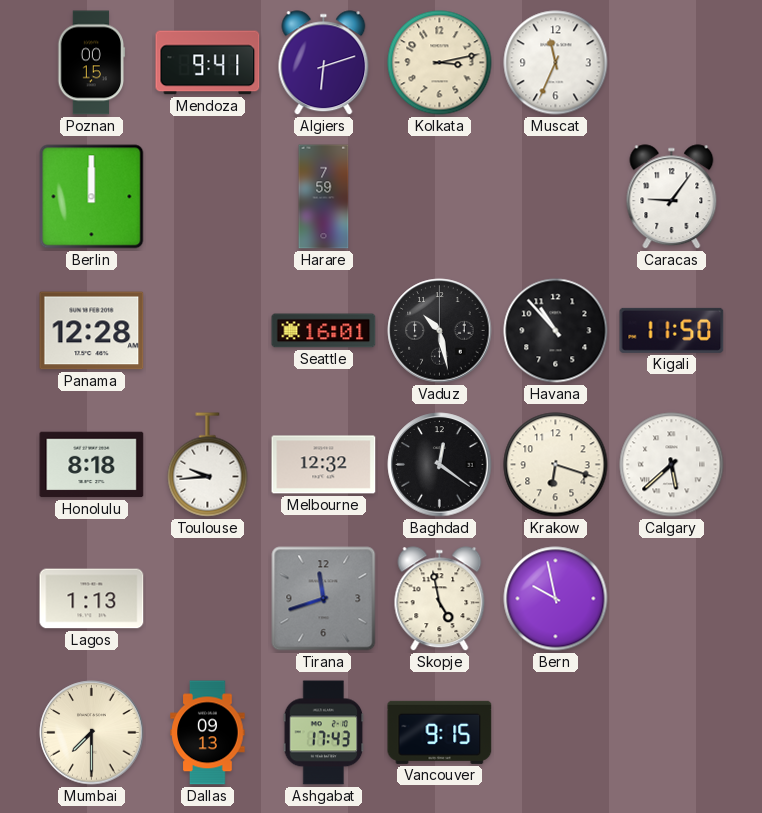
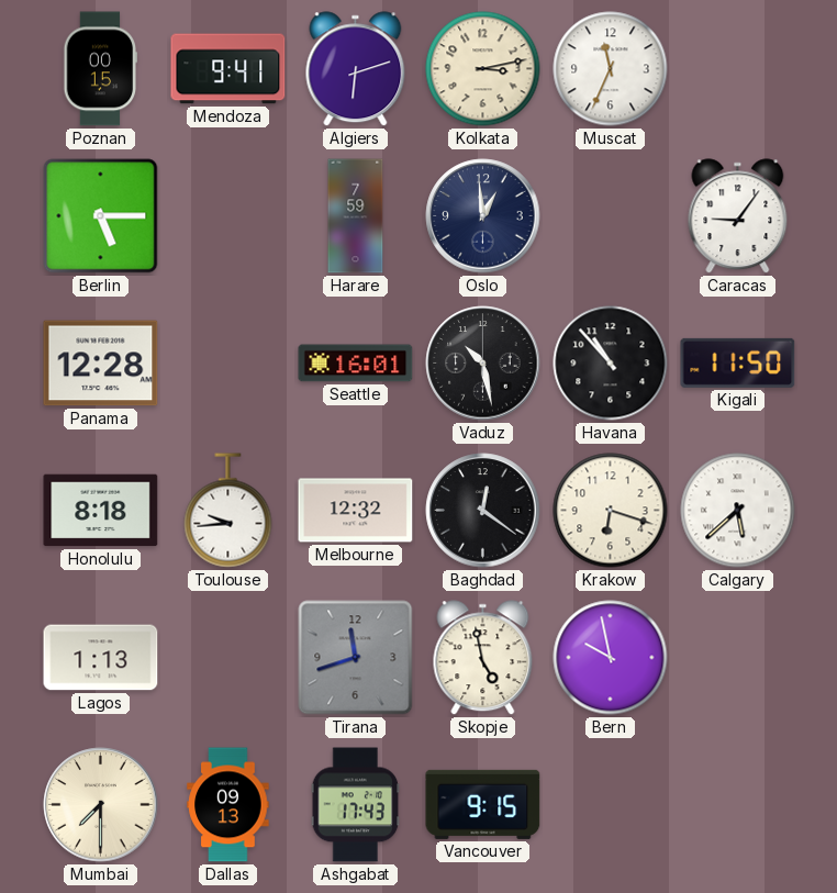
Berlin: 12:00 -> 5:15
Oslo: none -> 12:59
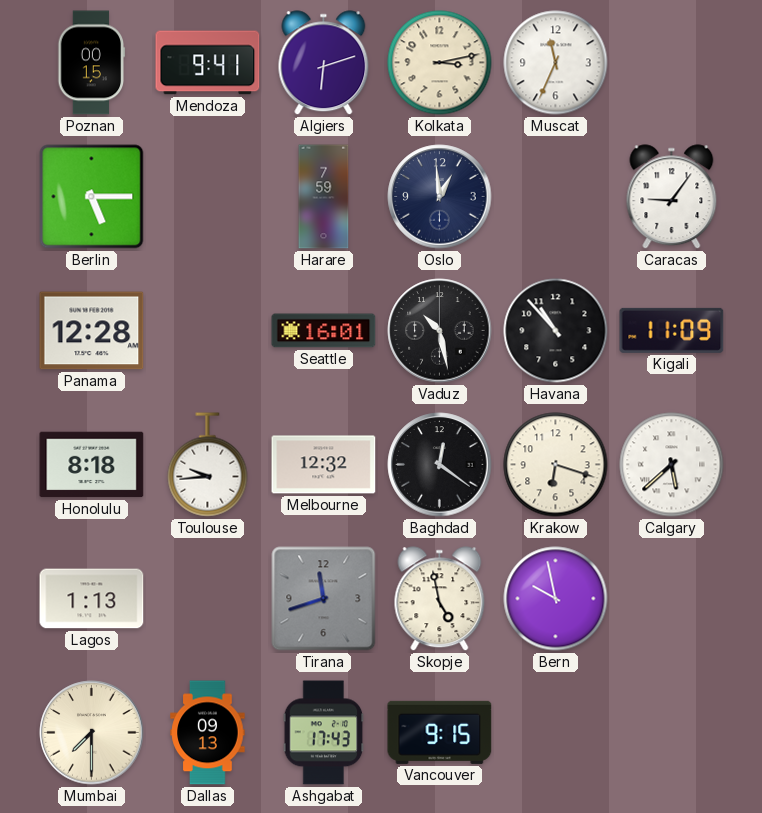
Kigali: 11:50 -> 11:09
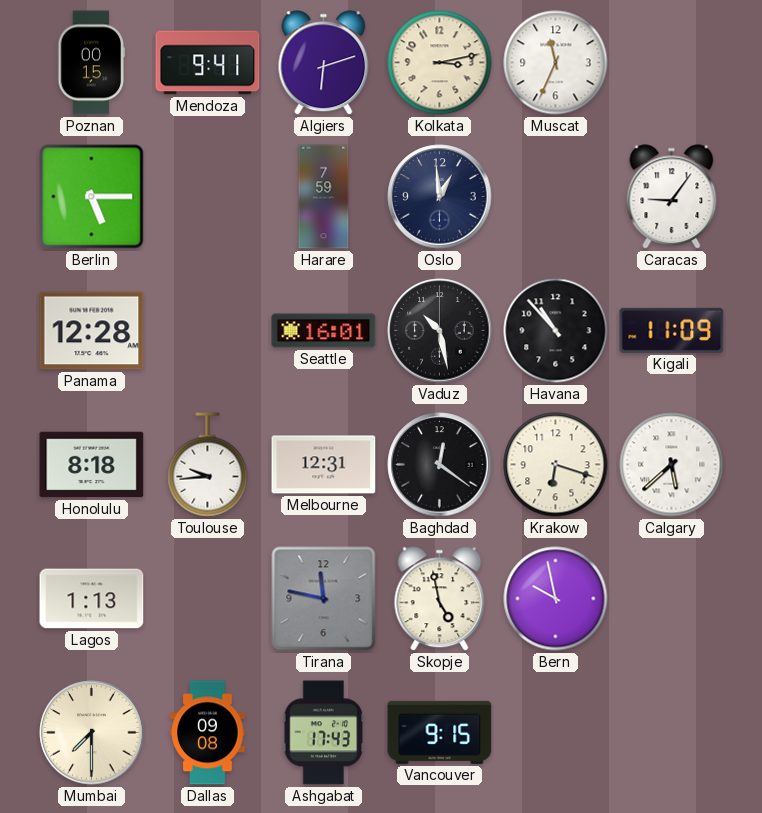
Melbourne: 12:32 -> 12:31
Tirana: 11:42 -> 11:47
Dallas: 09:13 -> 09:08
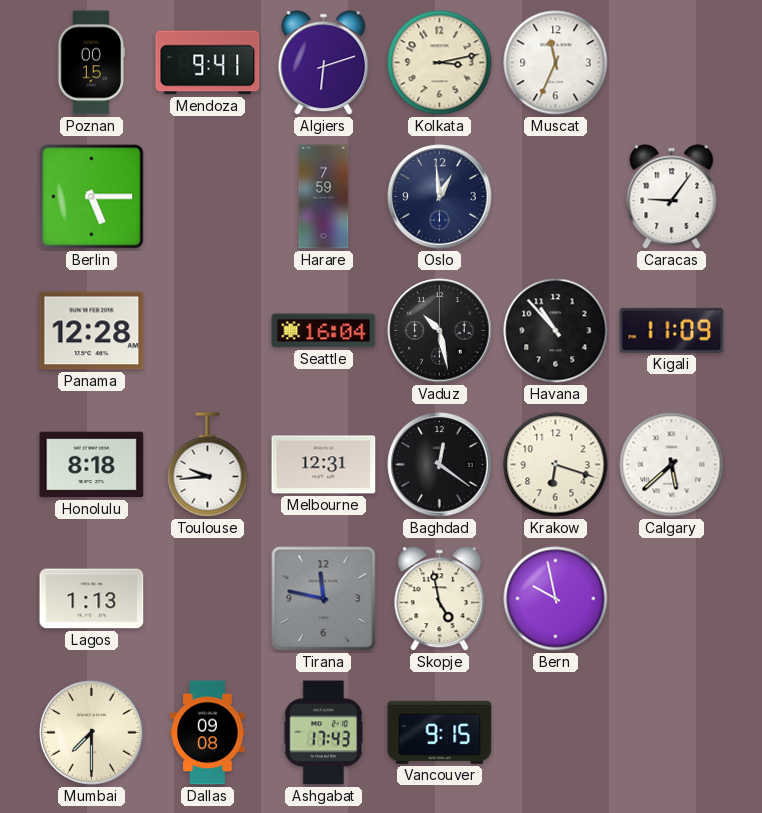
Seattle: 16:01 -> 16:04
